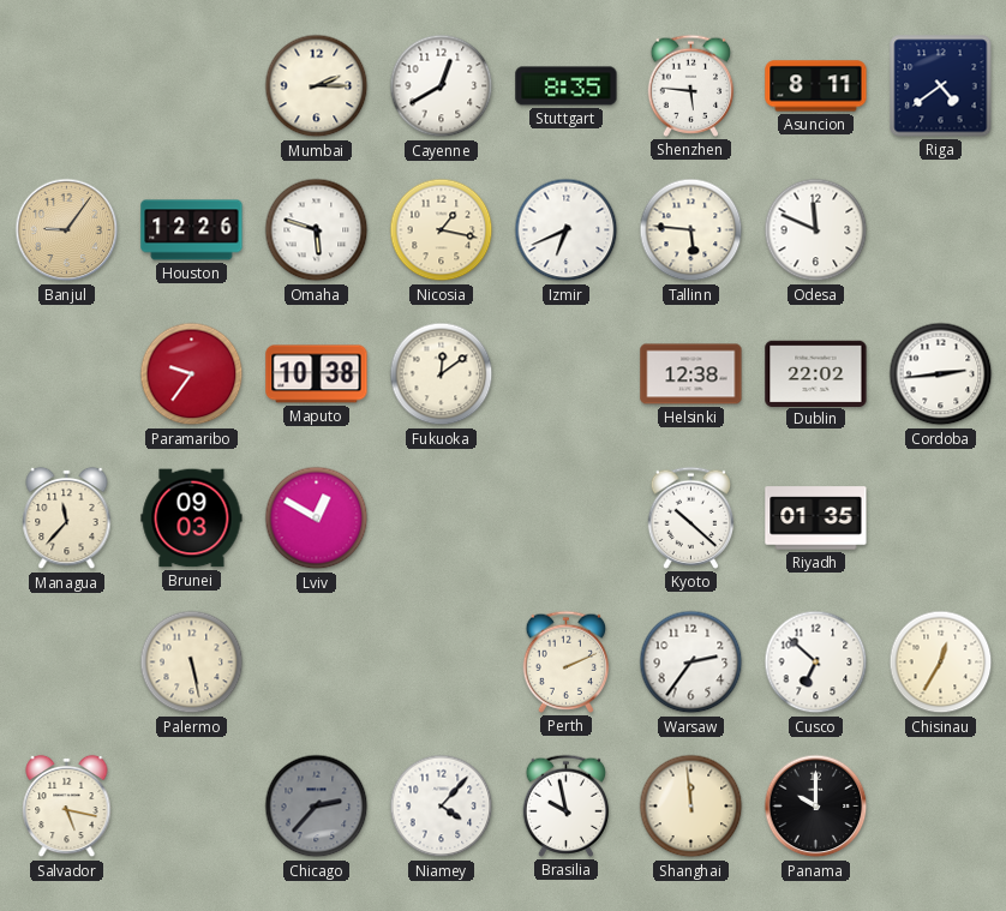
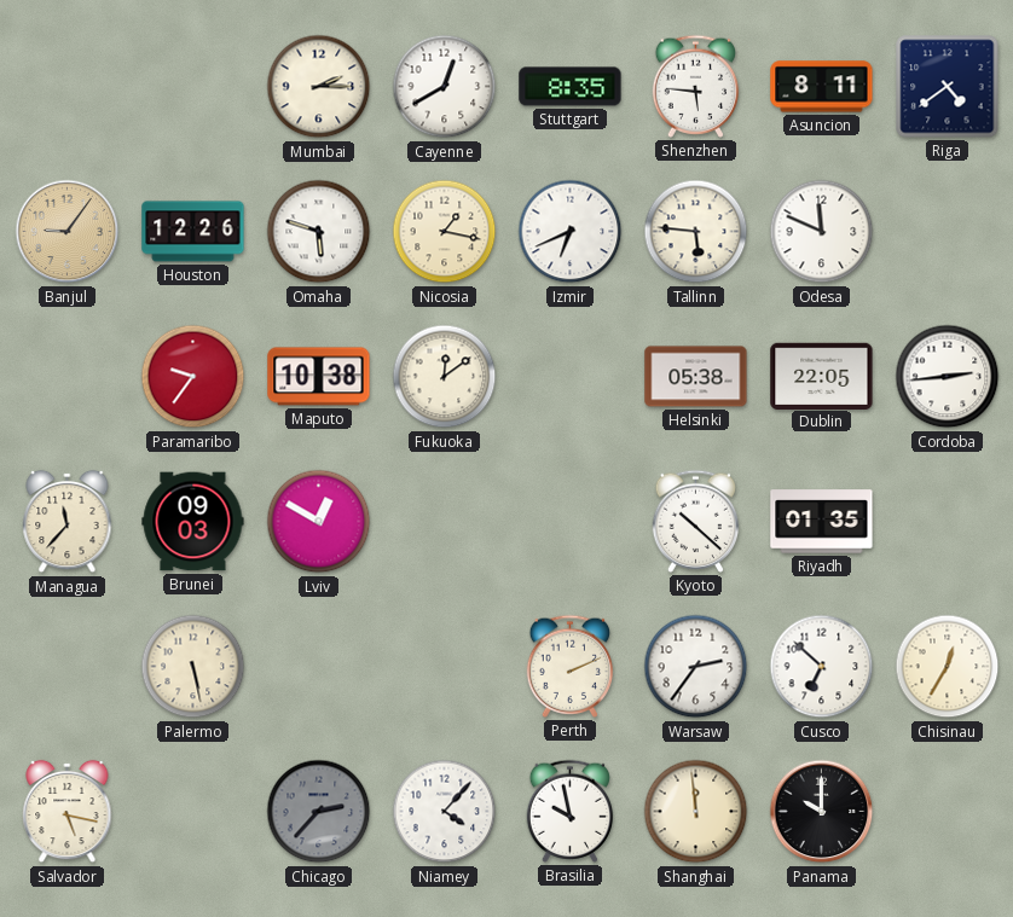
Helsinki: 12:38 -> 05:38
Dublin: 22:02 -> 22:05
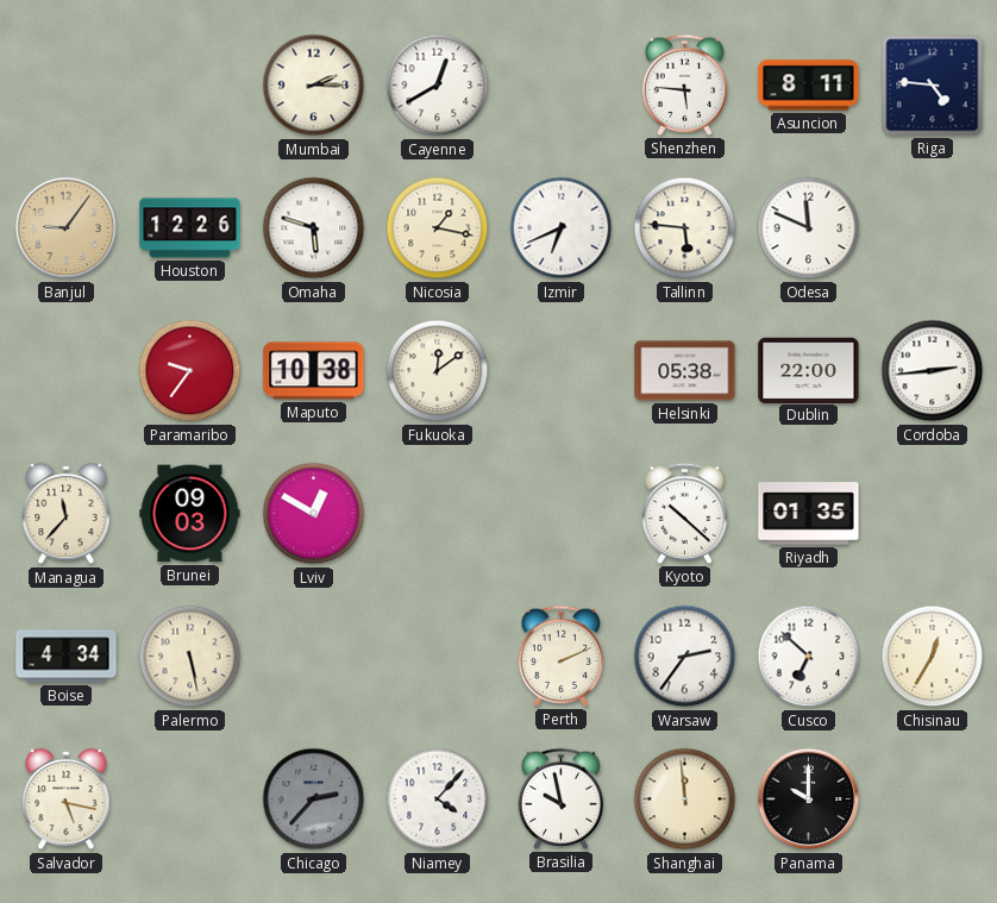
Stuttgart: 8:35 -> none
Riga: 4:39 -> 4:46
Dublin: 22:05 -> 22:00
Boise: none -> 4:34
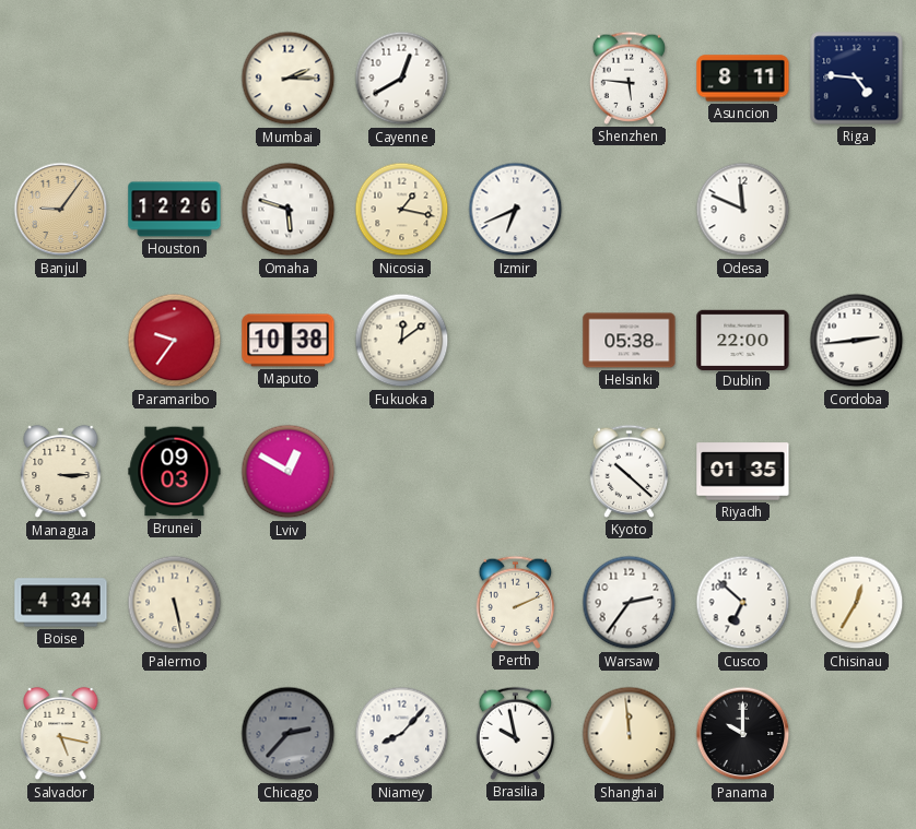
Tallinn: 5:46 -> none
Managua: 11:37 -> 3:15
Niamey: 4:07 -> 8:07
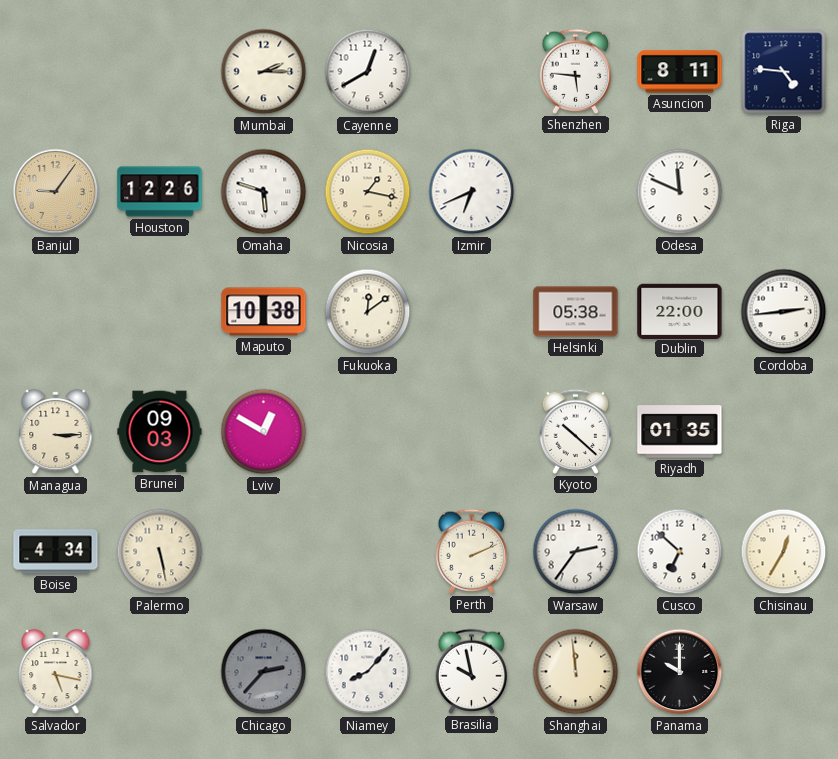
Paramaribo: 9:36 -> none
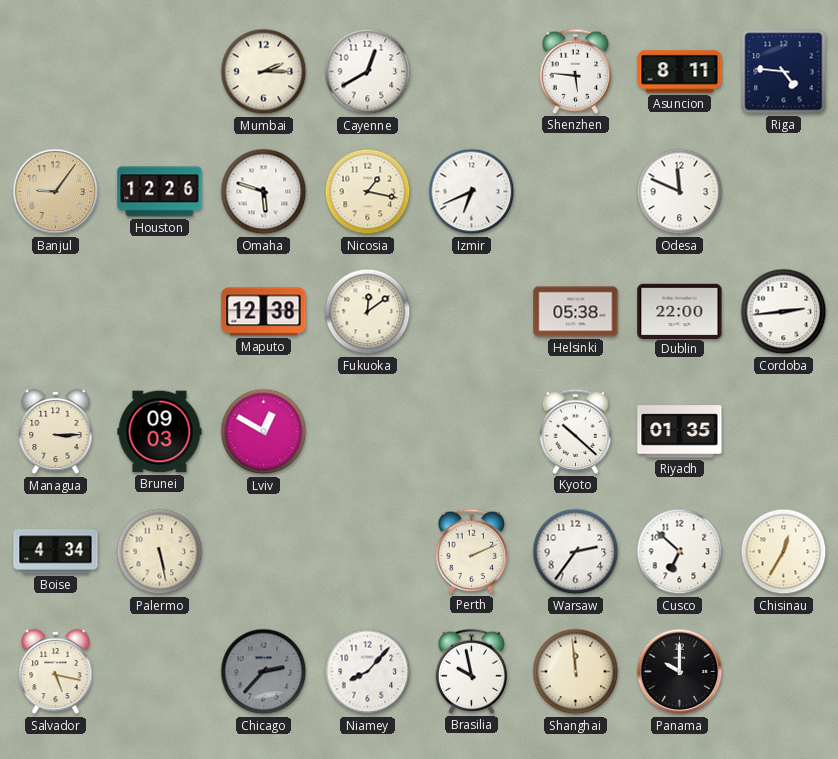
Maputo: 10:38 -> 12:38
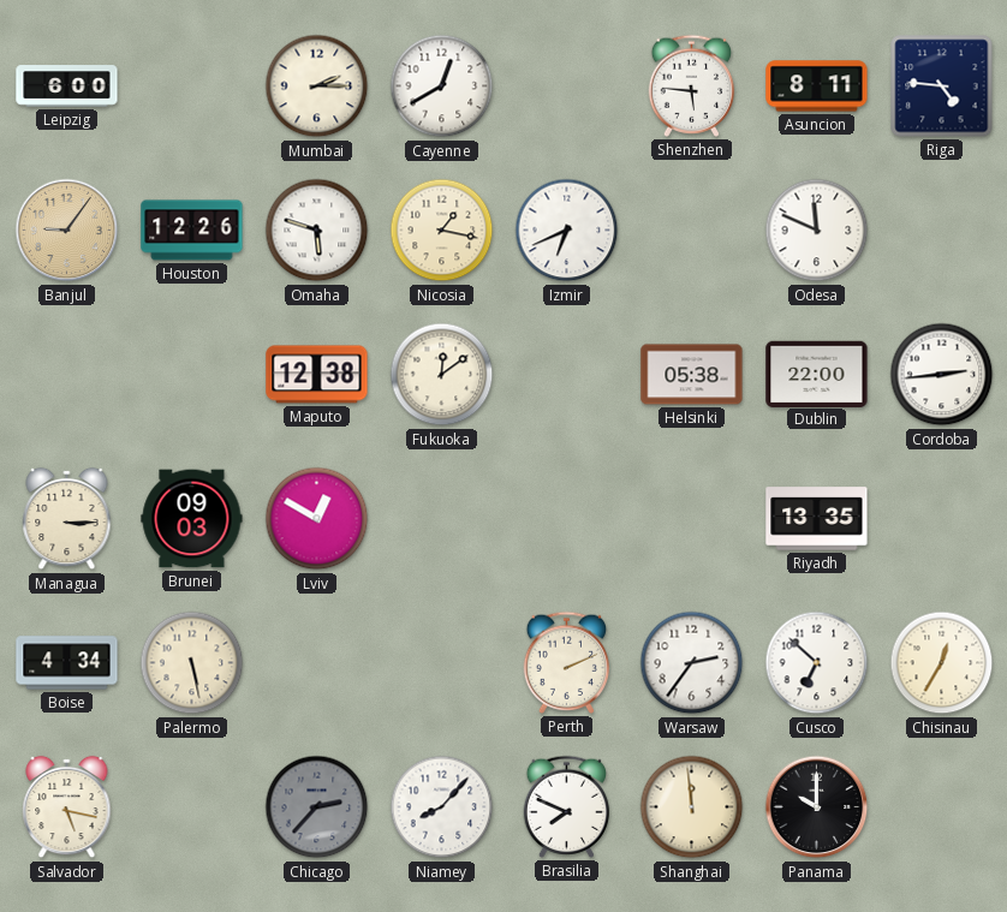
Leipzig: none -> 6:00
Kyoto: 10:22 -> none
Riyadh: 01:35 -> 13:35
Brasilia: 9:58 -> 7:49
